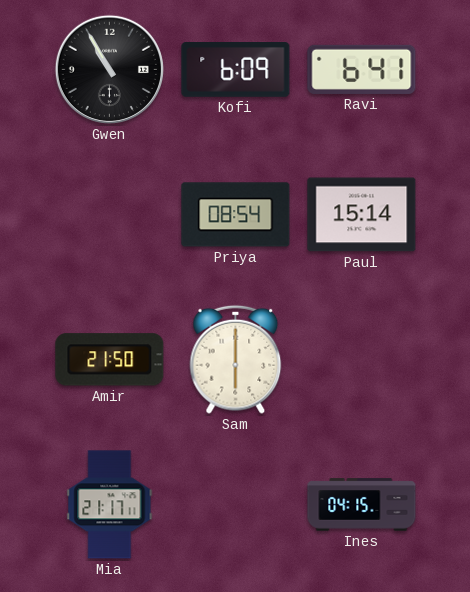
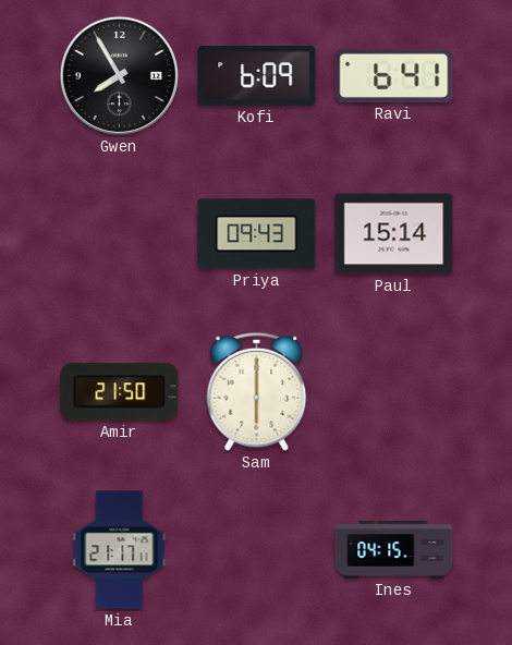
Gwen: 10:55 -> 7:55
Priya: 08:54 -> 09:43
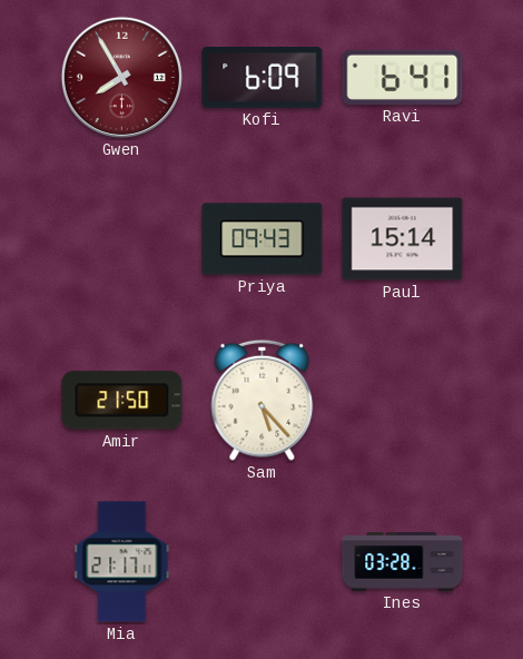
Gwen dial: black -> burgundy
Sam: 6:00 -> 5:23
Ines: 04:15 -> 03:28
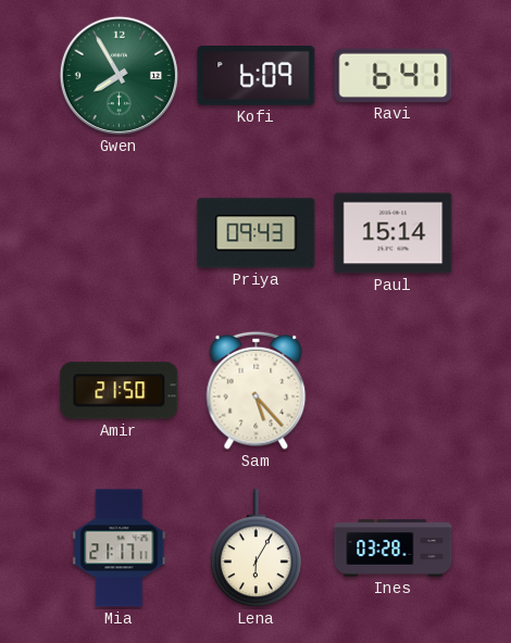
Gwen dial: burgundy -> green
Lena: none -> 6:05
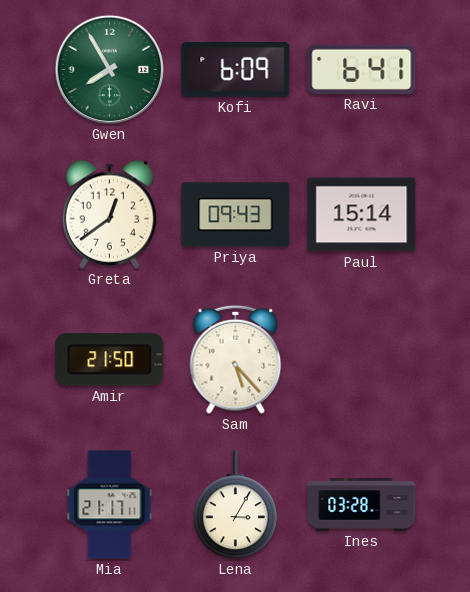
Greta: none -> 12:39
Lena: 6:05 -> 3:05
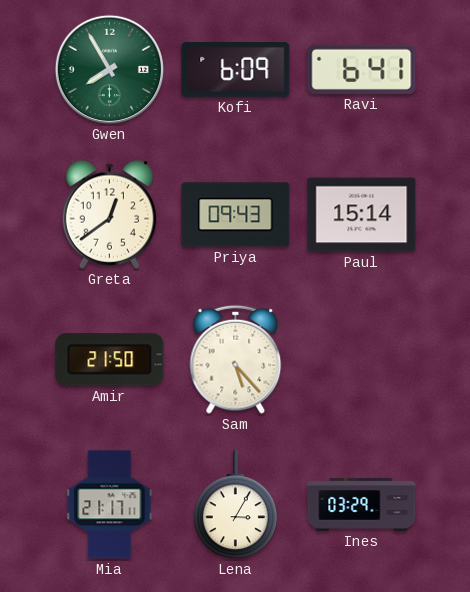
Ines: 03:28 -> 03:29
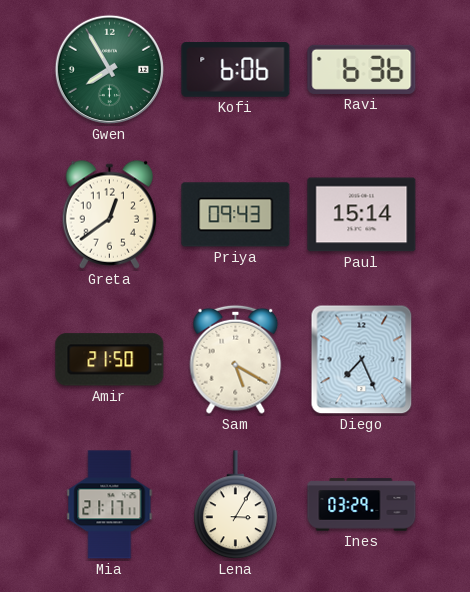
Kofi: 6:09 -> 6:06
Ravi: 6:41 -> 6:36
Sam: 5:23 -> 5:20
Diego: none -> 7:26
